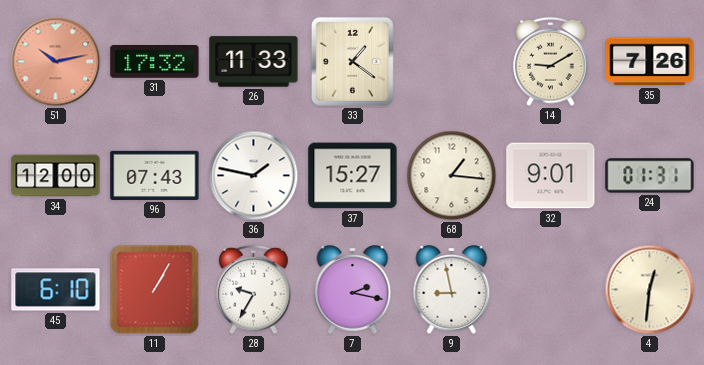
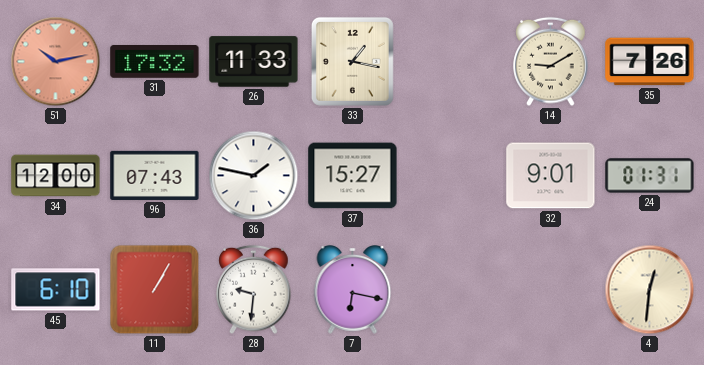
33: 1:21 -> 1:17
68: 1:16 -> none
28: 9:35 -> 9:31
7: 2:17 -> 6:17
9: 8:58 -> none
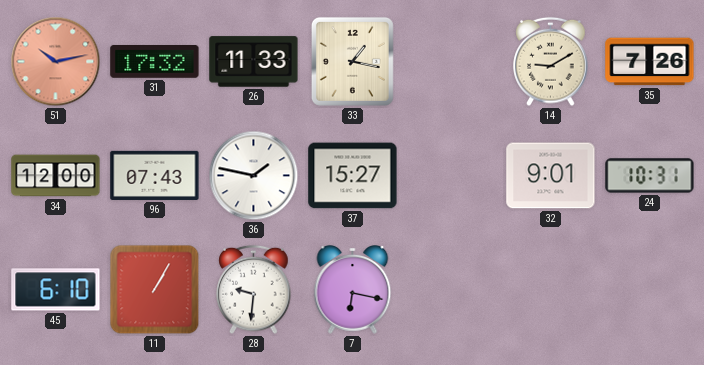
24: 01:31 -> 10:31
4: 12:31 -> none
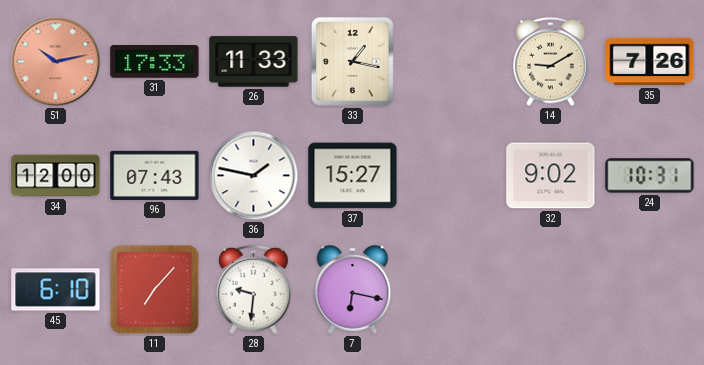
31: 17:32 -> 17:33
32: 9:01 -> 9:02
11: 1:05 -> 7:07
